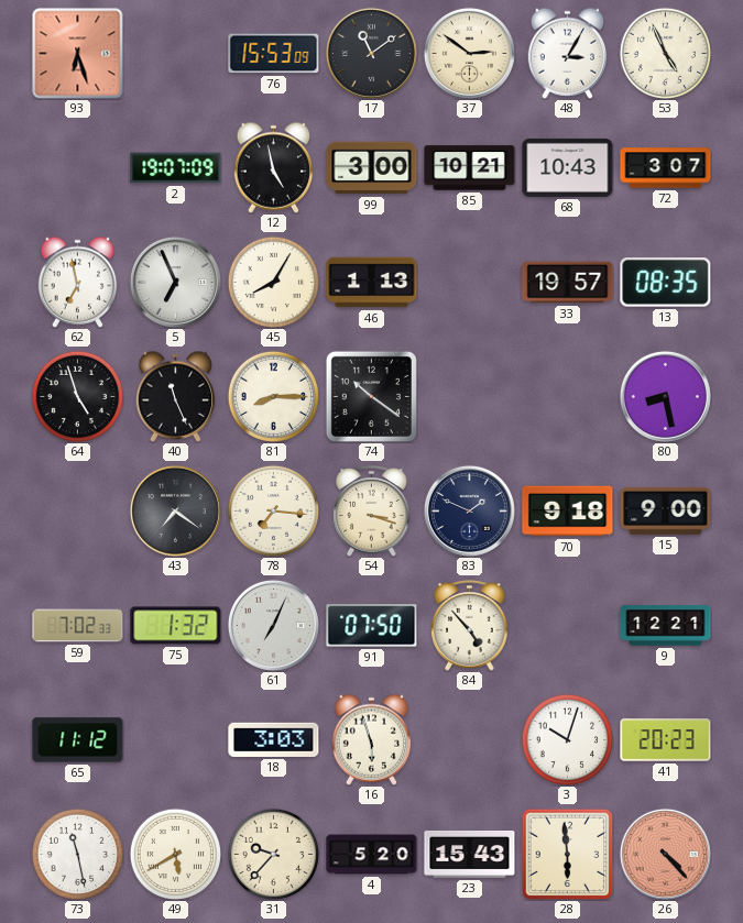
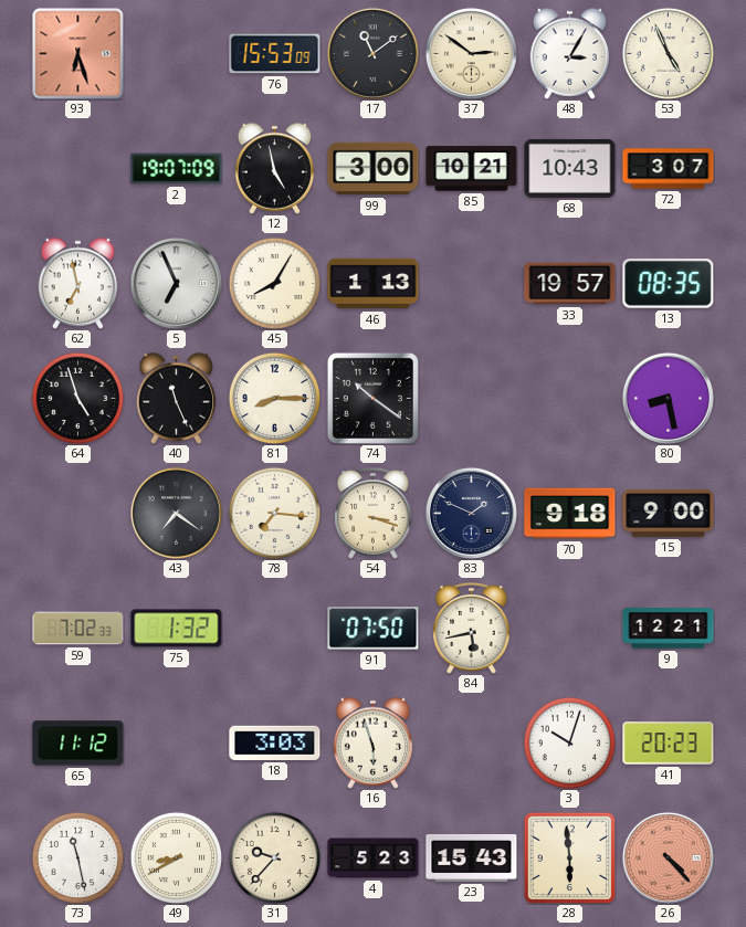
61: 7:04 -> none
84: 4:53 -> 5:43
49: 5:40 -> 8:40
4: 5:20 -> 5:23
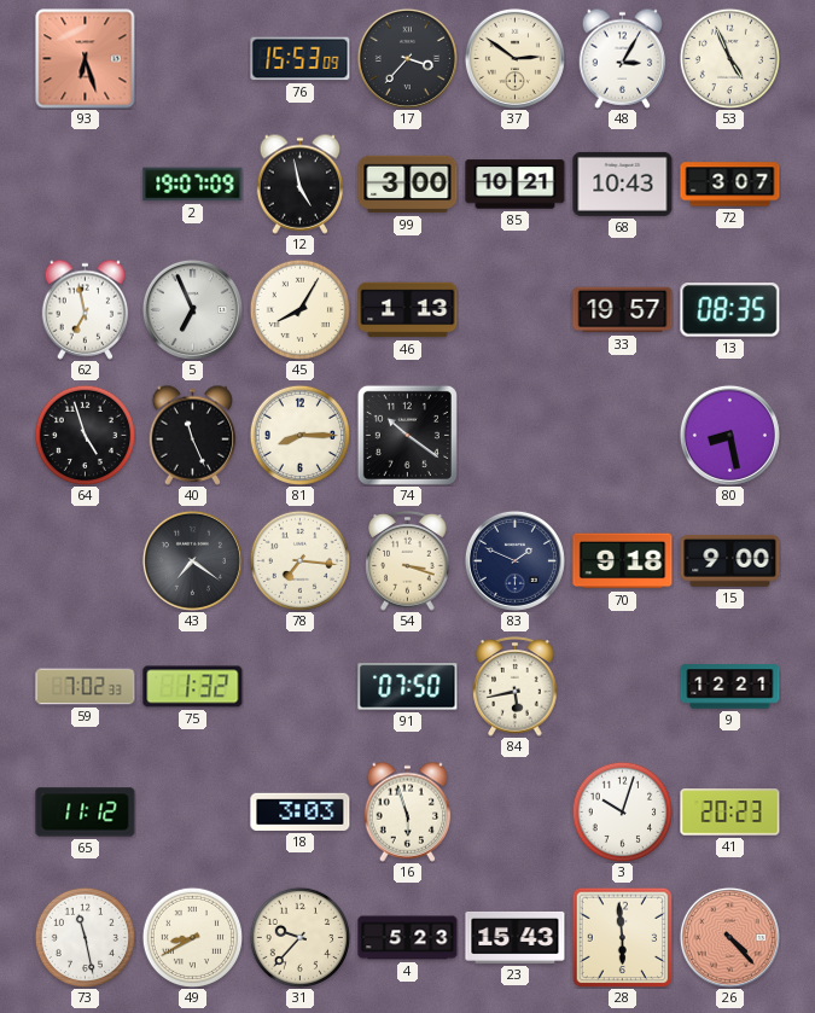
17: 11:09 -> 3:37
